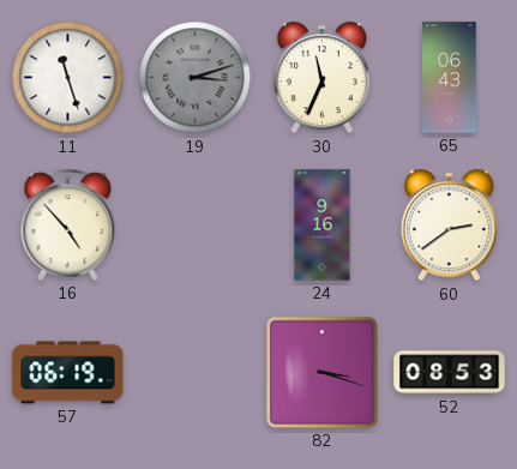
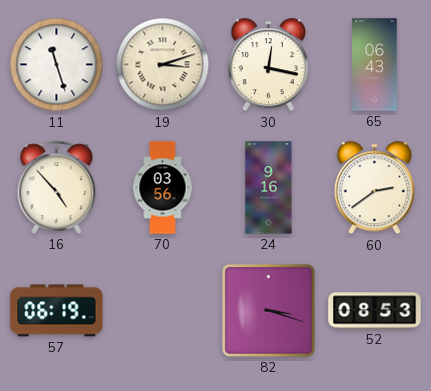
19 dial: grey -> cream
30: 11:34 -> 12:17
70: none -> 03:56
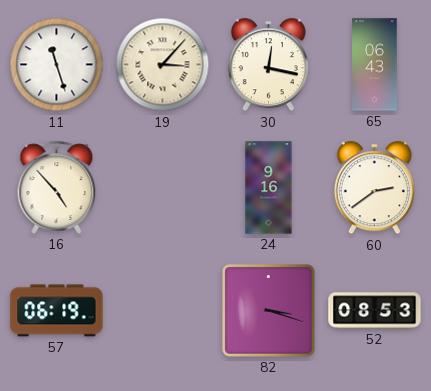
19: 3:12 -> 3:07
70: 03:56 -> none
